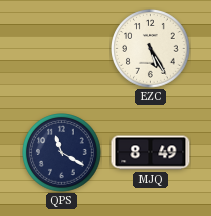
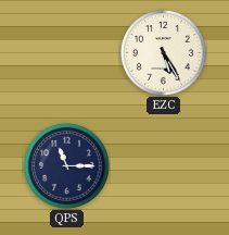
QPS: 11:20 -> 11:15
MJQ: 8:49 -> none
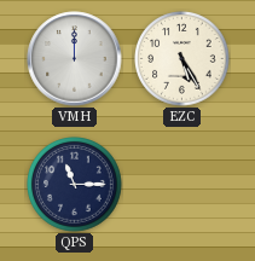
VMH: none -> 12:00
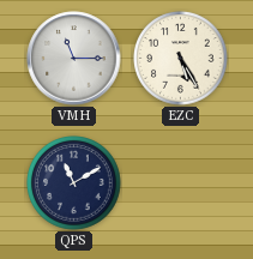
VMH: 12:00 -> 11:15
QPS: 11:15 -> 11:10
